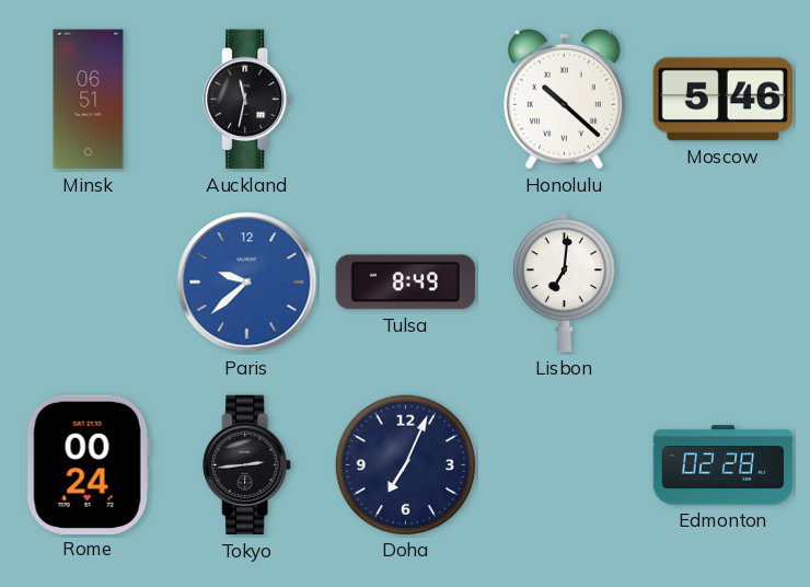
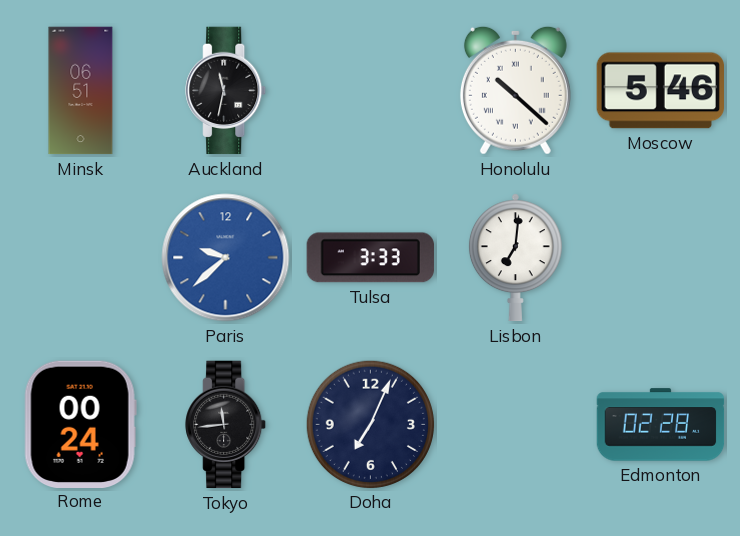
Tulsa: 8:49 -> 3:33
Tokyo: 2:44 -> 11:44
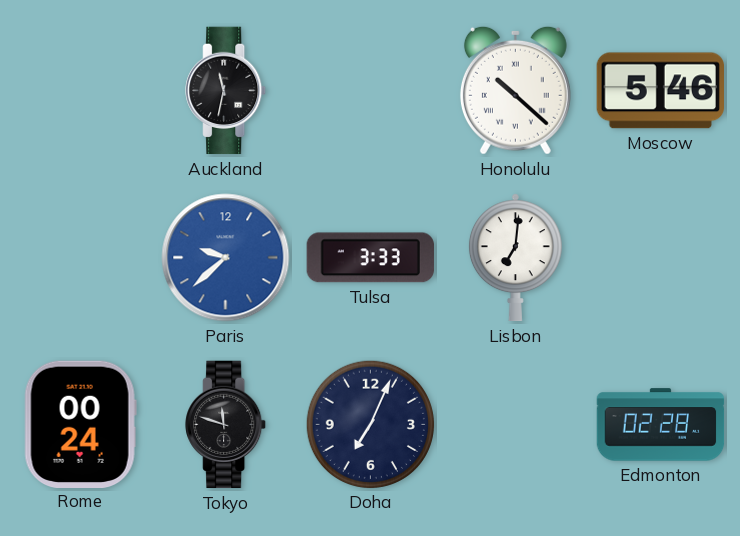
Minsk: 06:51 -> none
Tokyo: 11:44 -> 11:48
